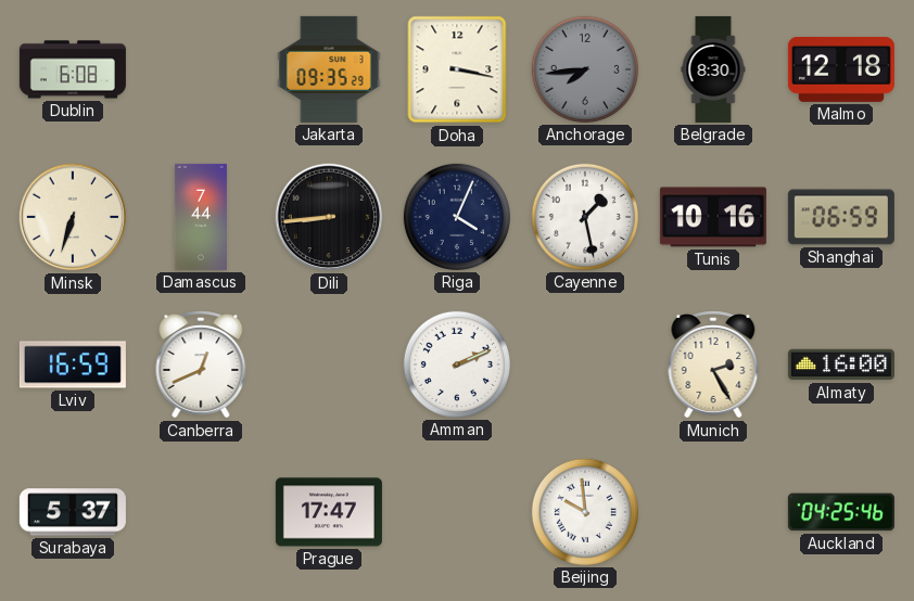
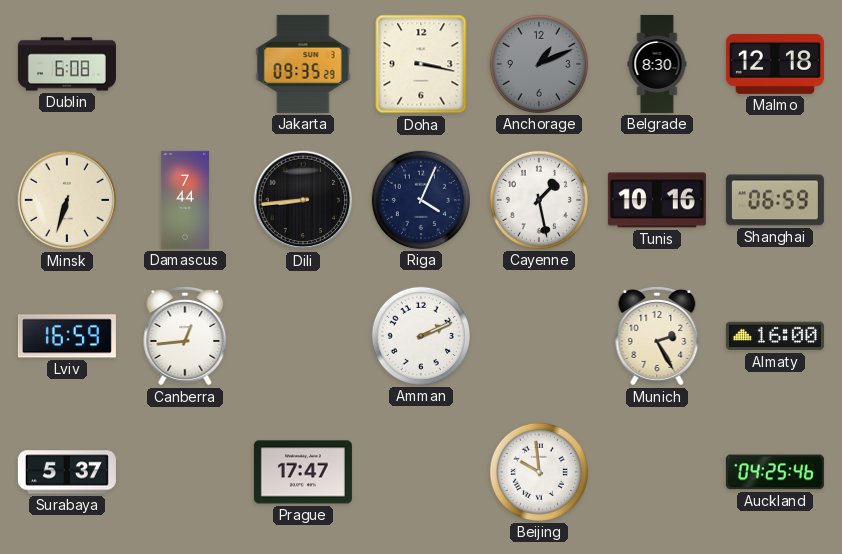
Anchorage: 7:44 -> 1:11
Canberra: 12:41 -> 12:44
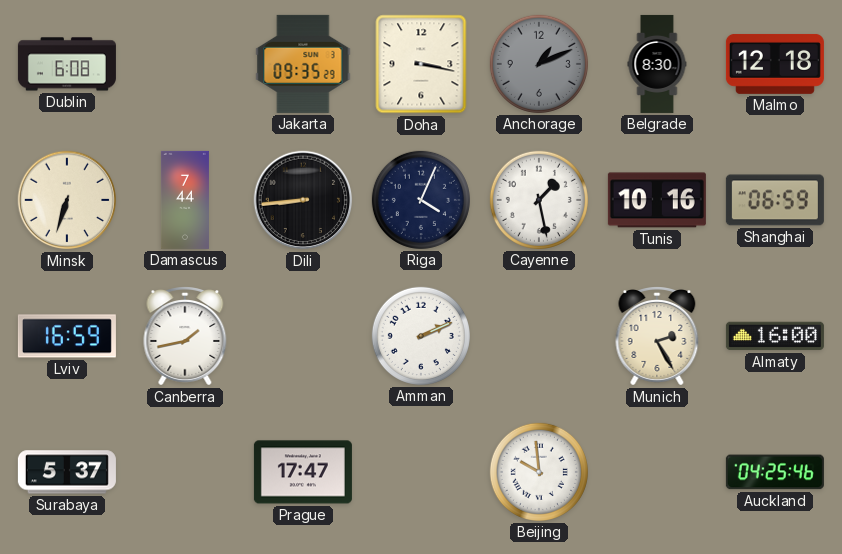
Canberra: 12:44 -> 1:43
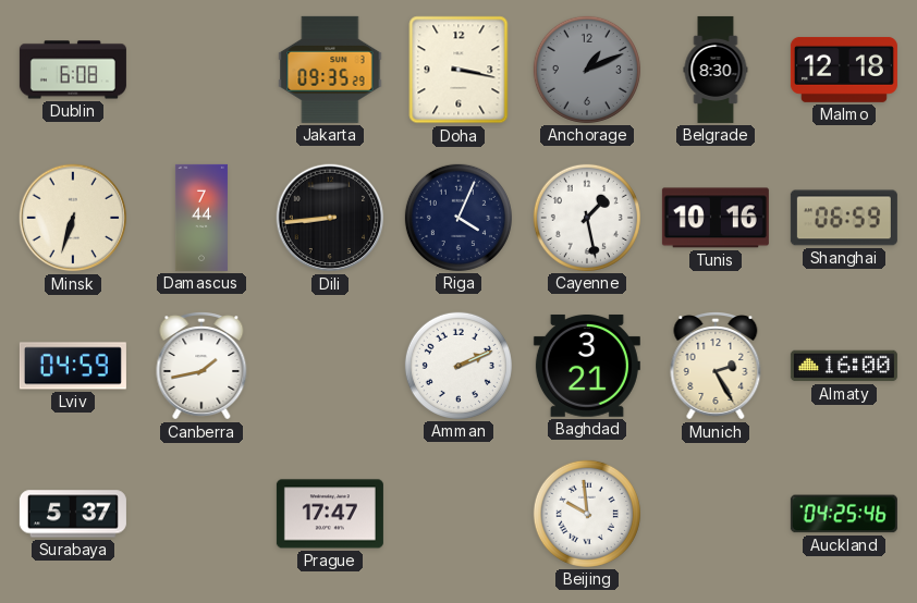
Lviv: 16:59 -> 04:59
Baghdad: none -> 3:21
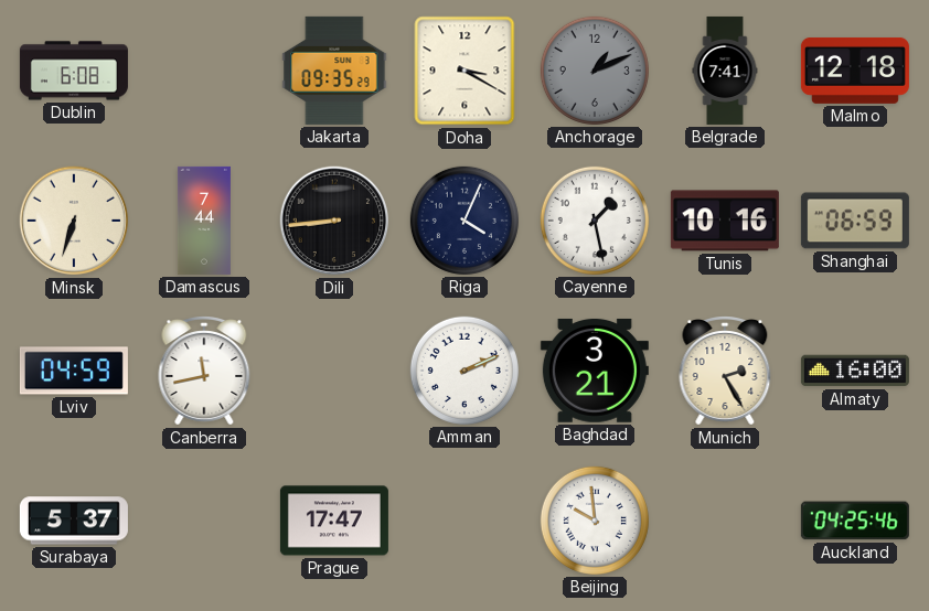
Doha: 3:17 -> 3:20
Belgrade: 8:30 -> 7:41
Canberra: 1:43 -> 11:43
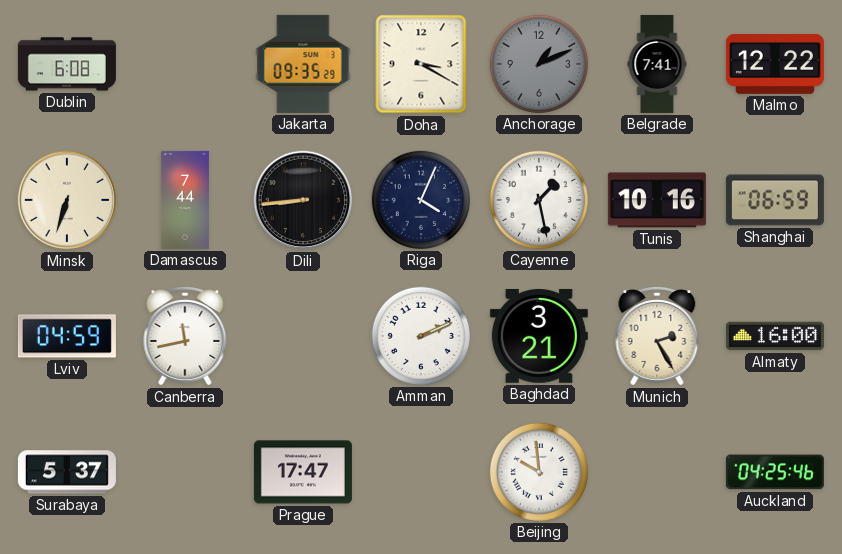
Malmo: 12:18 -> 12:22
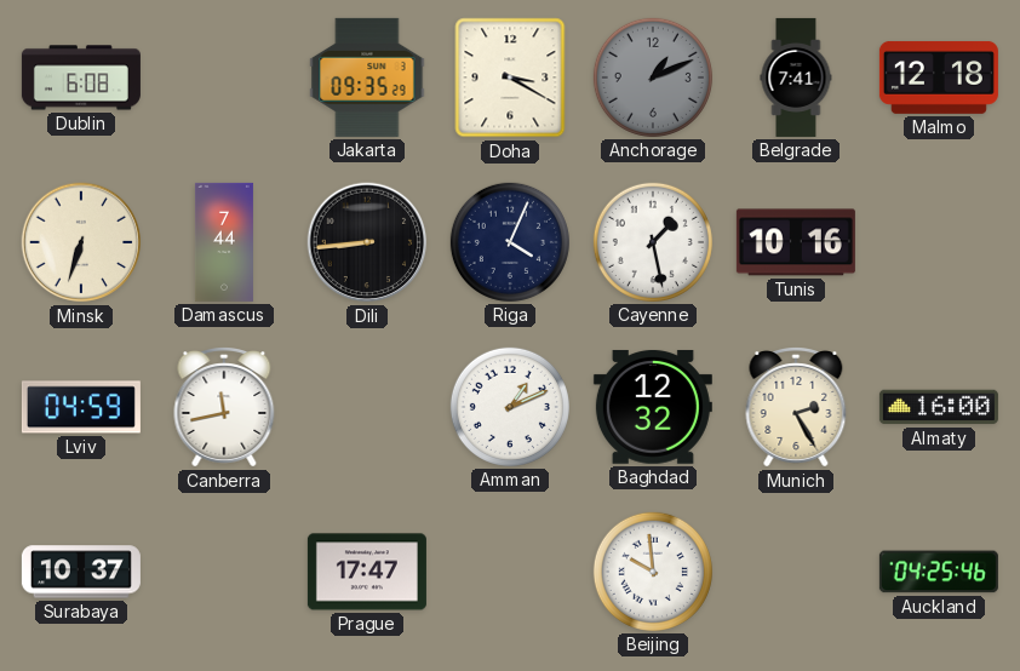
Malmo: 12:22 -> 12:18
Shanghai: 06:59 -> none
Amman: 2:11 -> 1:11
Baghdad: 3:21 -> 12:32
Surabaya: 5:37 -> 10:37
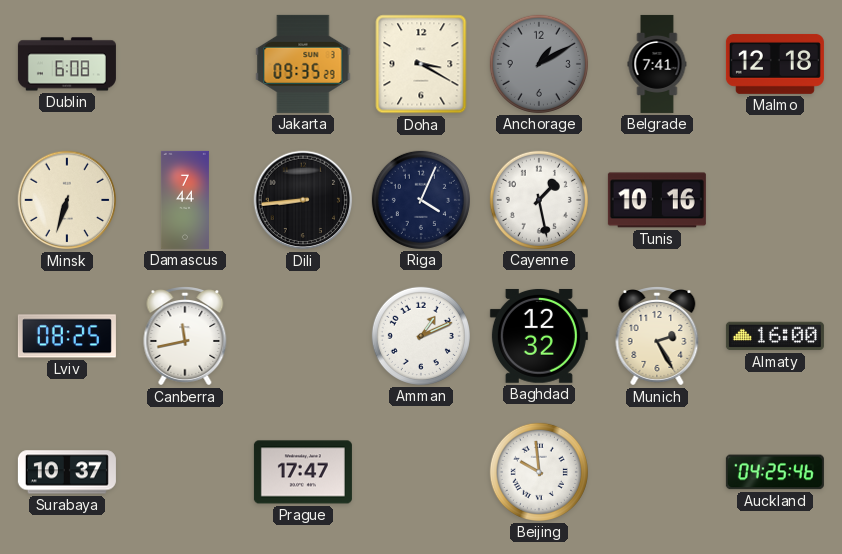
Anchorage: 1:11 -> 1:10
Lviv: 04:59 -> 08:25
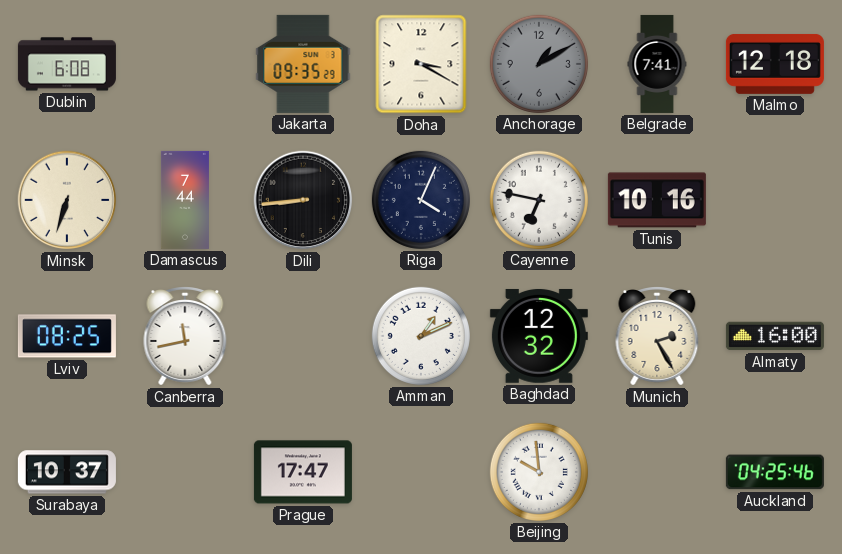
Cayenne: 1:28 -> 6:47
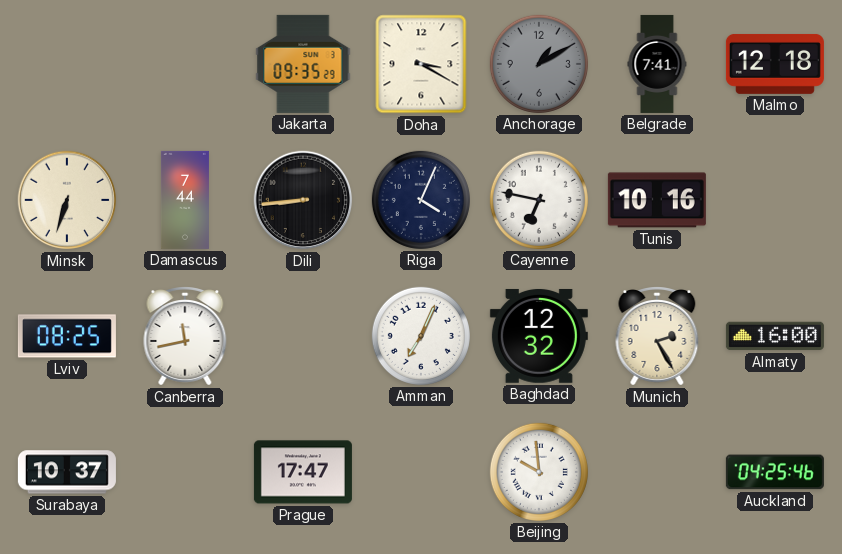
Dublin: 6:08 -> none
Amman: 1:11 -> 7:04
